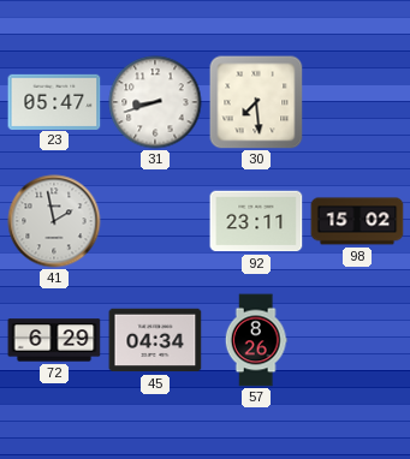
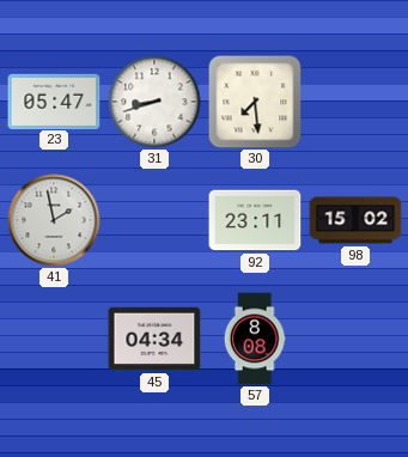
72: 6:29 -> none
57: 8:26 -> 8:08
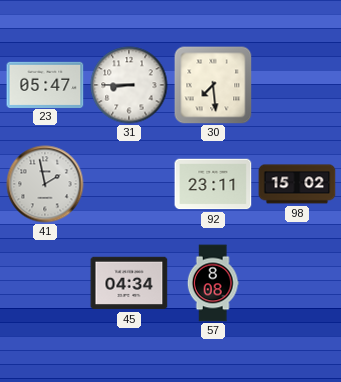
31: 8:42 -> 8:45
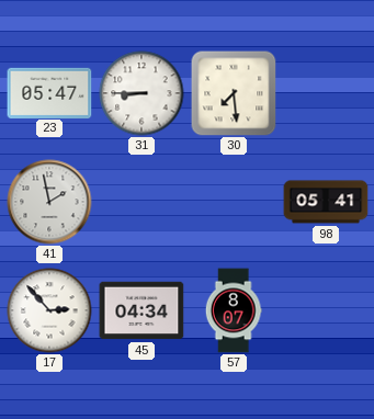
92: 23:11 -> none
98: 15:02 -> 05:41
17: none -> 2:53
57: 8:08 -> 8:07
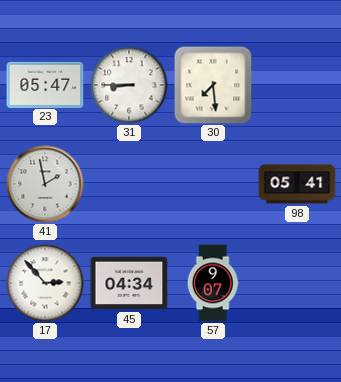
57: 8:07 -> 9:07
